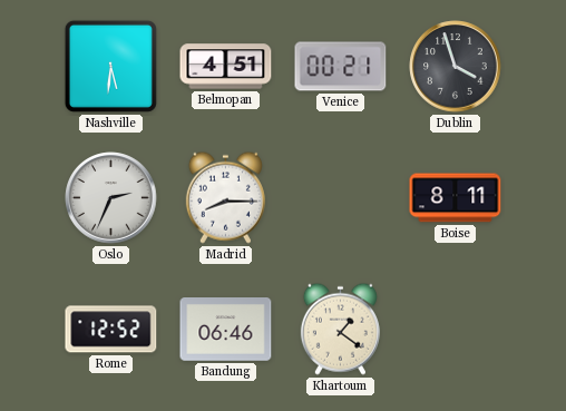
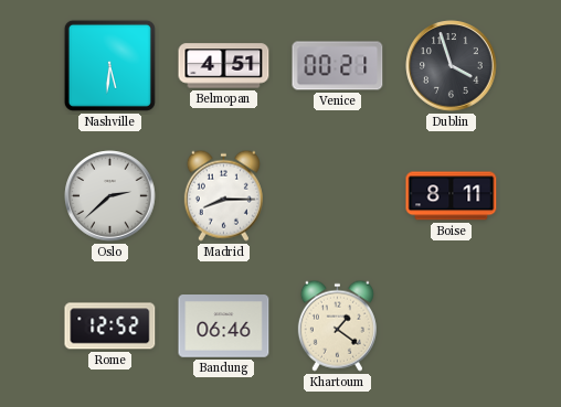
Oslo: 2:34 -> 2:38
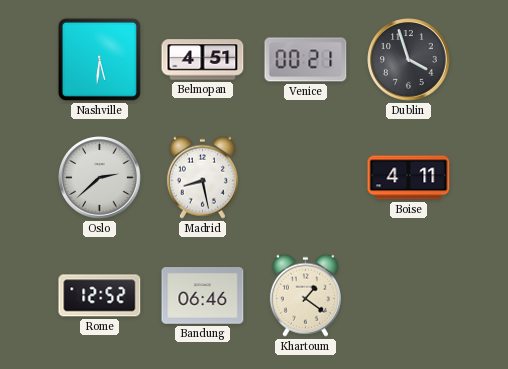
Madrid: 8:15 -> 8:28
Boise: 8:11 -> 4:11
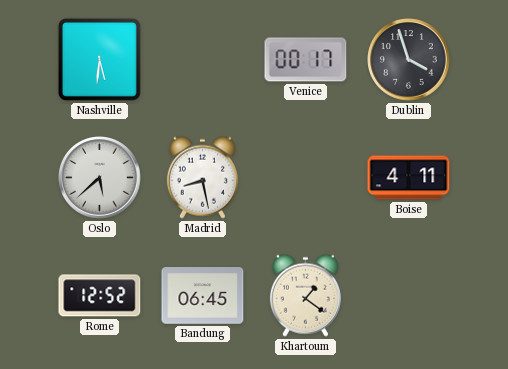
Belmopan: 4:51 -> none
Venice: 00:21 -> 00:17
Oslo: 2:38 -> 5:38
Bandung: 06:46 -> 06:45
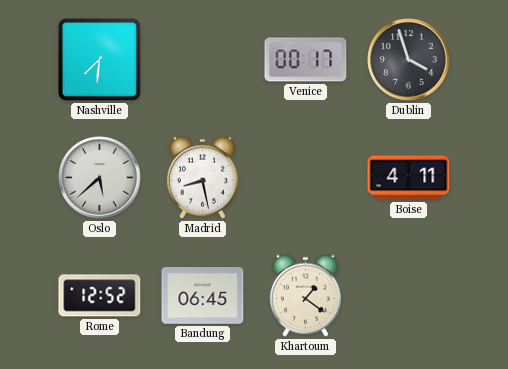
Nashville: 5:31 -> 7:31
